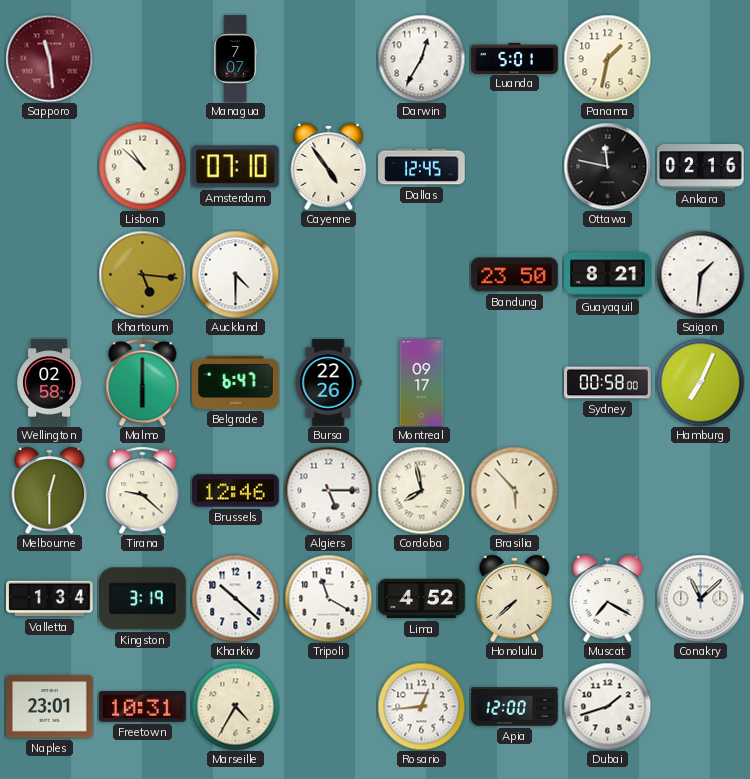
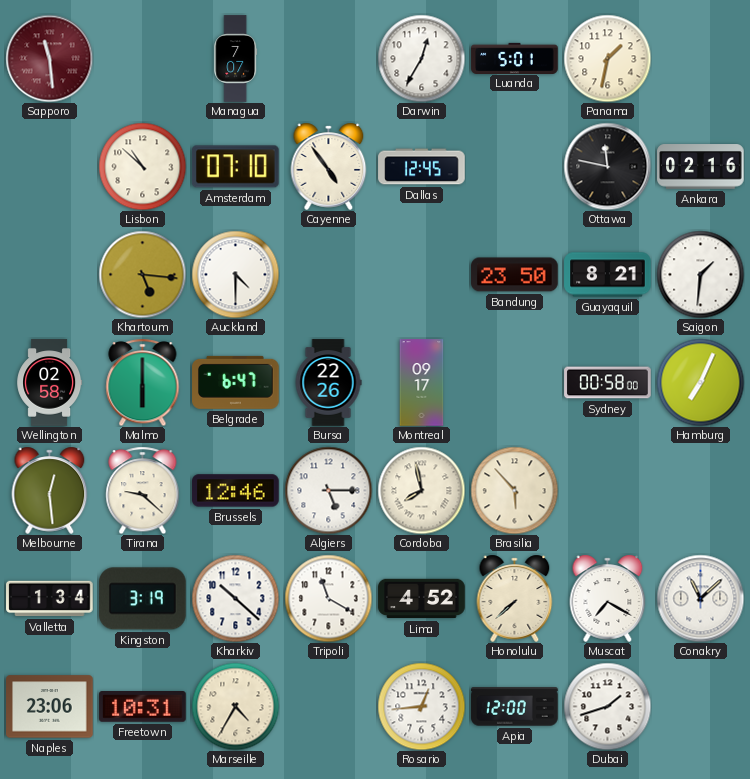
Melbourne: 12:30 -> 12:29
Naples: 23:01 -> 23:06
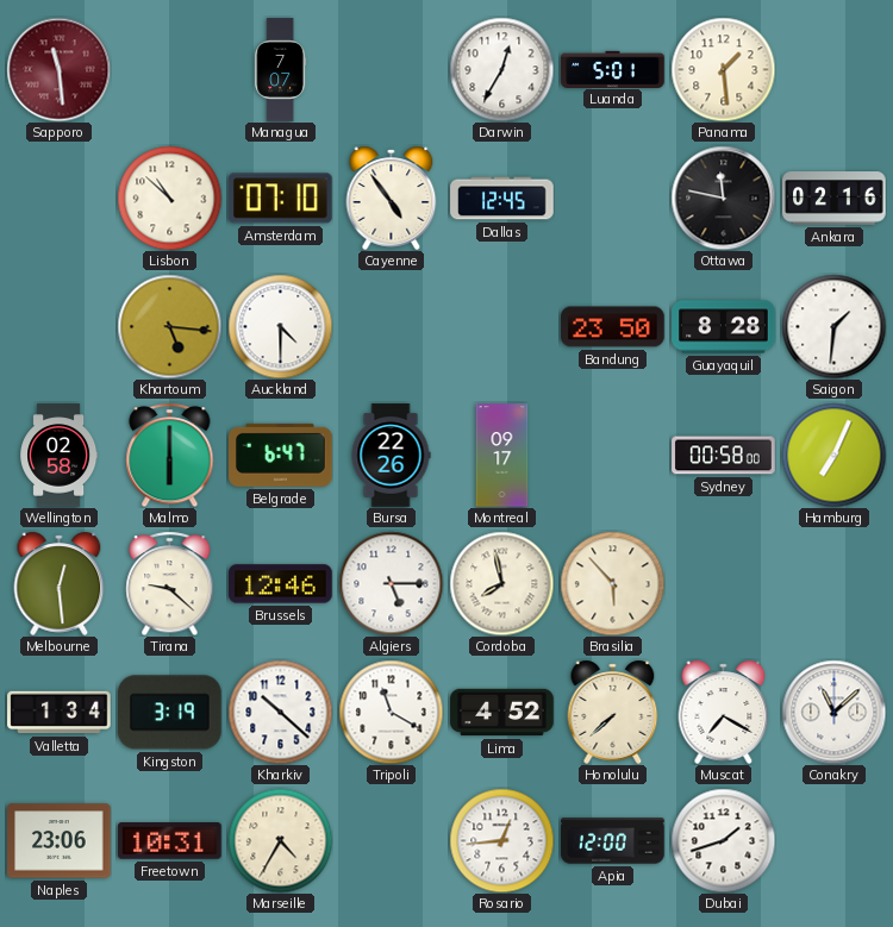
Panama: 1:32 -> 1:29
Guayaquil: 8:21 -> 8:28
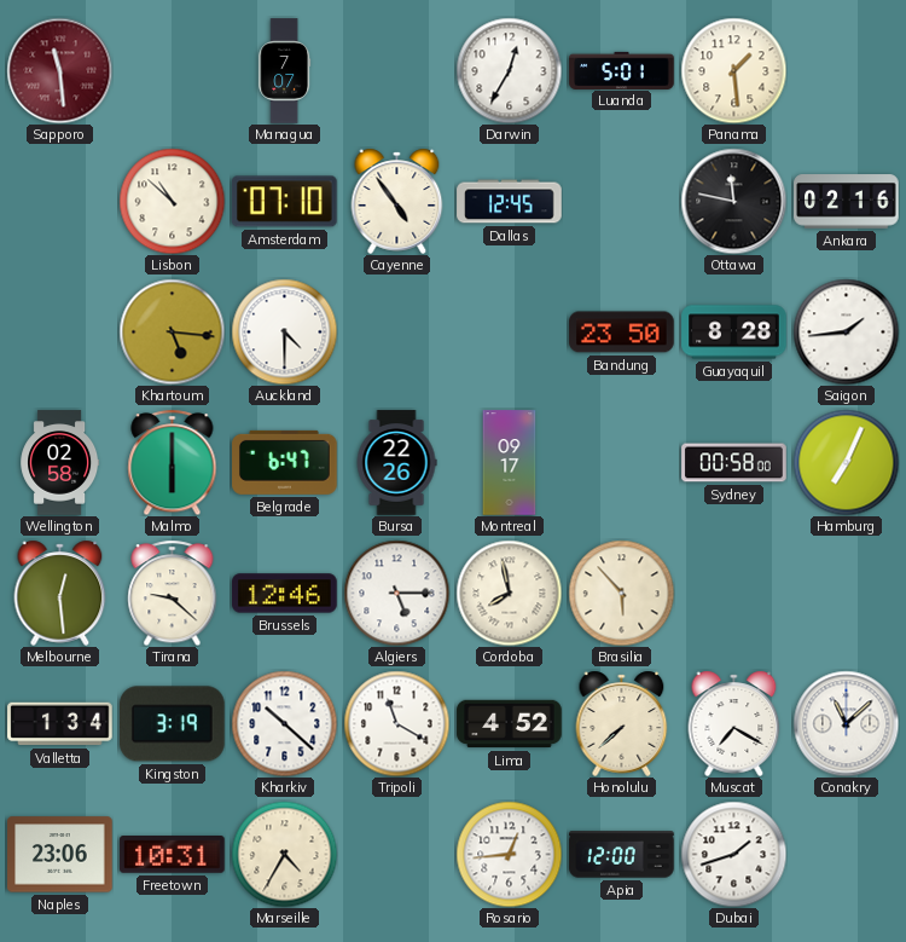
Saigon: 1:31 -> 1:44
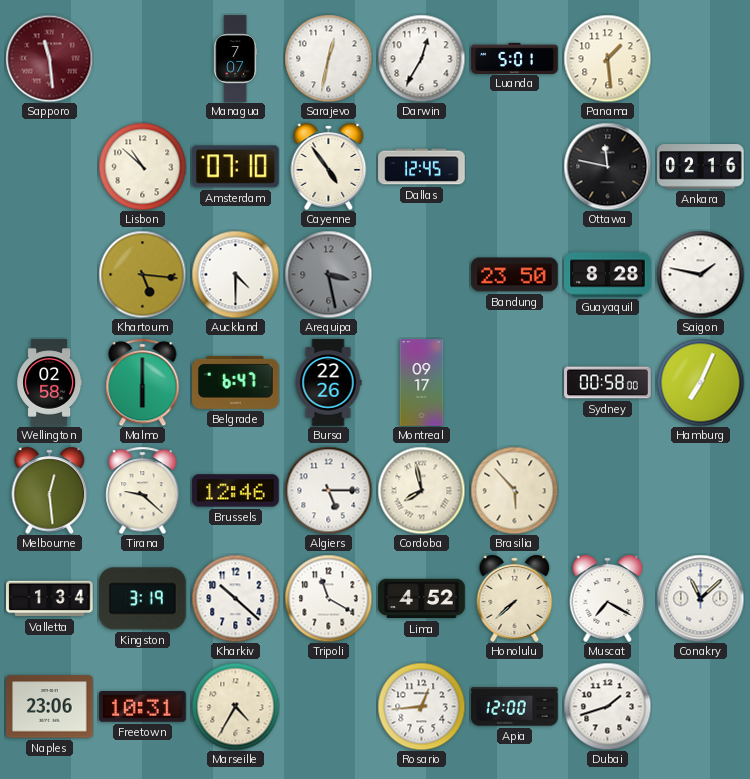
Sarajevo: none -> 12:32
Arequipa: none -> 3:28
Saigon: 1:44 -> 1:47
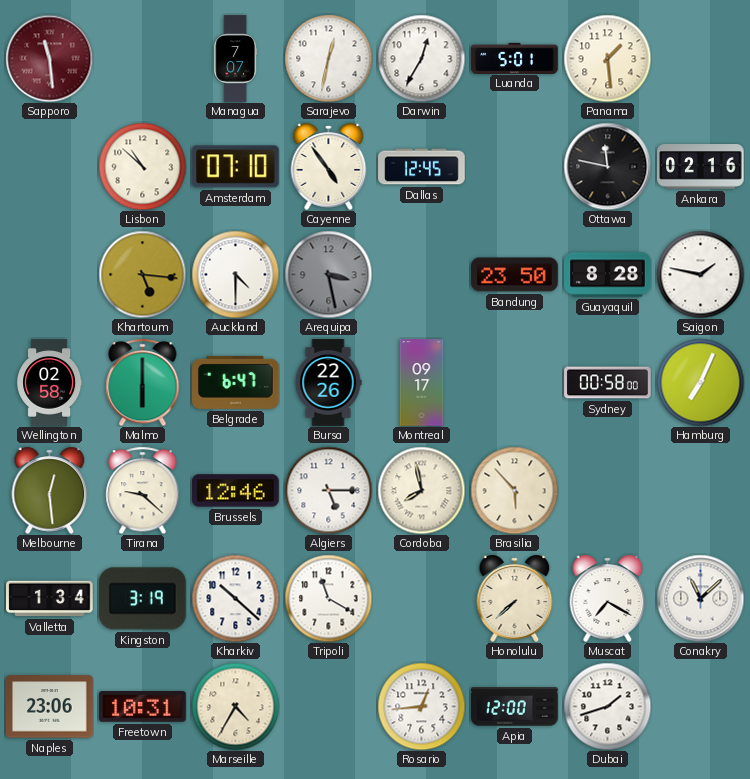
Lima: 4:52 -> none
